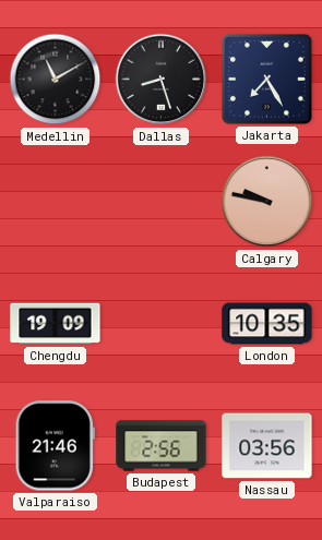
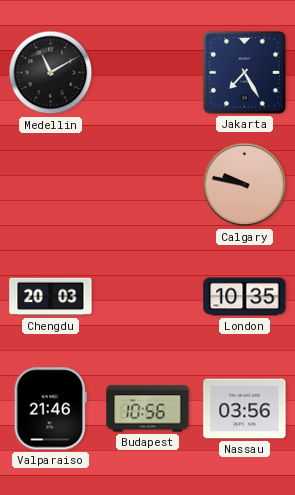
Dallas: 8:27 -> none
Chengdu: 19:09 -> 20:03
Budapest: 2:56 -> 10:56
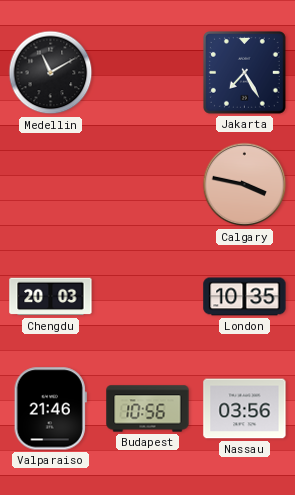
Calgary: 9:47 -> 3:47
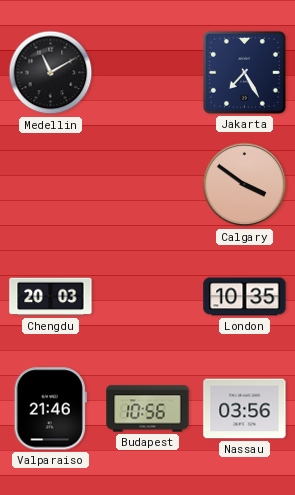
Calgary: 3:47 -> 3:51
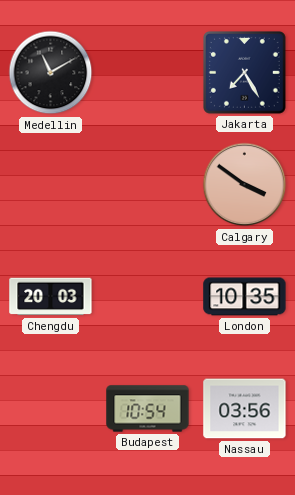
Valparaiso: 21:46 -> none
Budapest: 10:56 -> 10:54
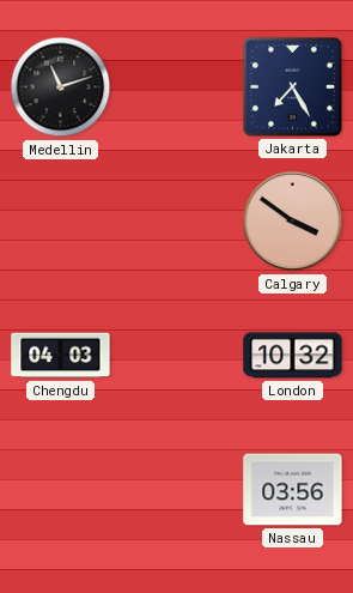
Medellin: 11:10 -> 11:12
Chengdu: 20:03 -> 04:03
London: 10:35 -> 10:32
Budapest: 10:54 -> none
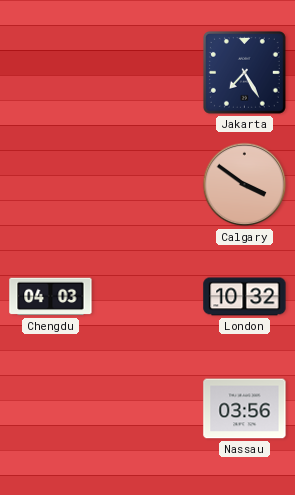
Medellin: 11:12 -> none
